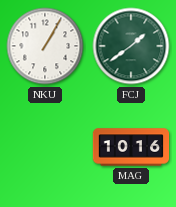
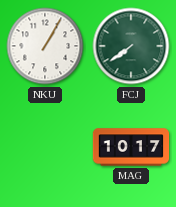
FCJ: 1:39 -> 7:39
MAG: 10:16 -> 10:17
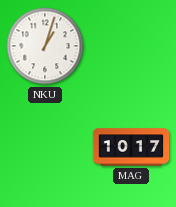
NKU: 1:05 -> 1:03
FCJ: 7:39 -> none
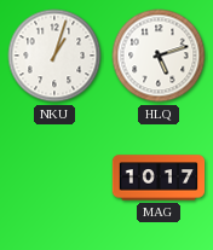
HLQ: none -> 5:12
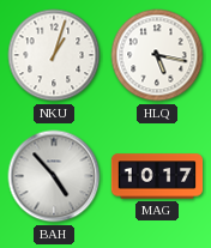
HLQ: 5:12 -> 5:17
BAH: none -> 4:53
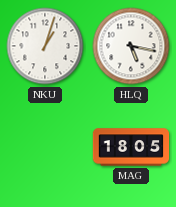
BAH: 4:53 -> none
MAG: 10:17 -> 18:05
